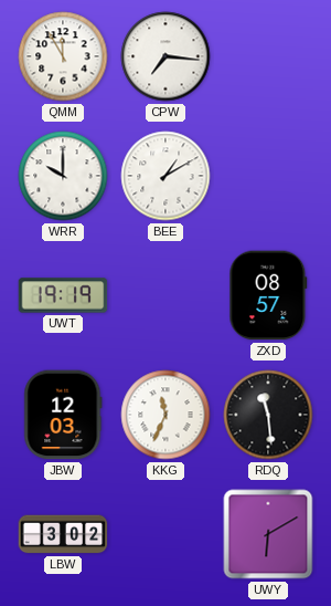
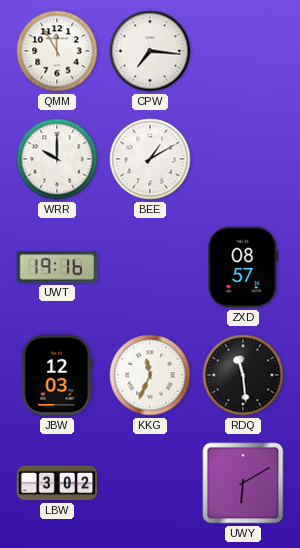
UWT: 19:19 -> 19:16
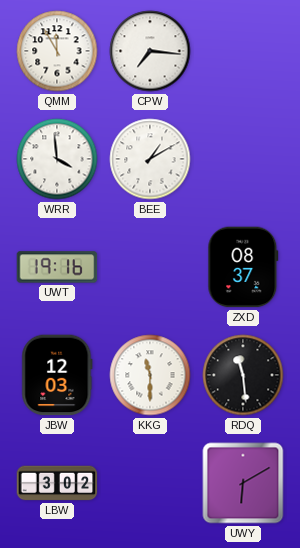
WRR: 10:00 -> 3:59
ZXD: 08:57 -> 08:37
KKG: 11:34 -> 11:30
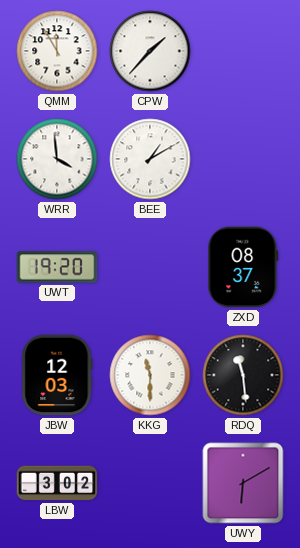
CPW: 7:16 -> 1:37
UWT: 19:16 -> 19:20
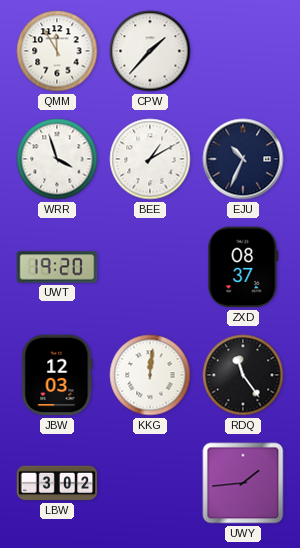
WRR: 3:59 -> 3:57
EJU: none -> 10:34
KKG: 11:30 -> 12:01
RDQ: 11:29 -> 11:24
UWY: 6:10 -> 1:44
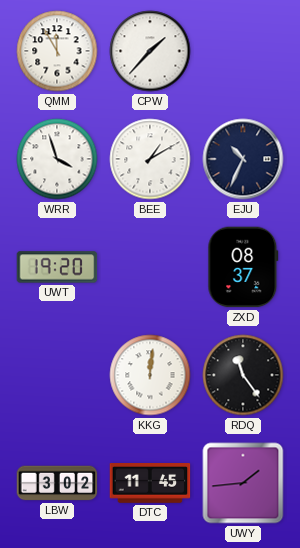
JBW: 12:03 -> none
DTC: none -> 11:45
